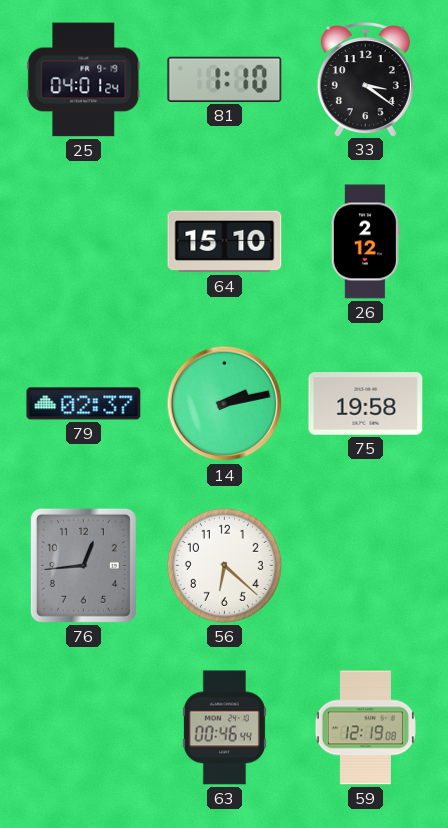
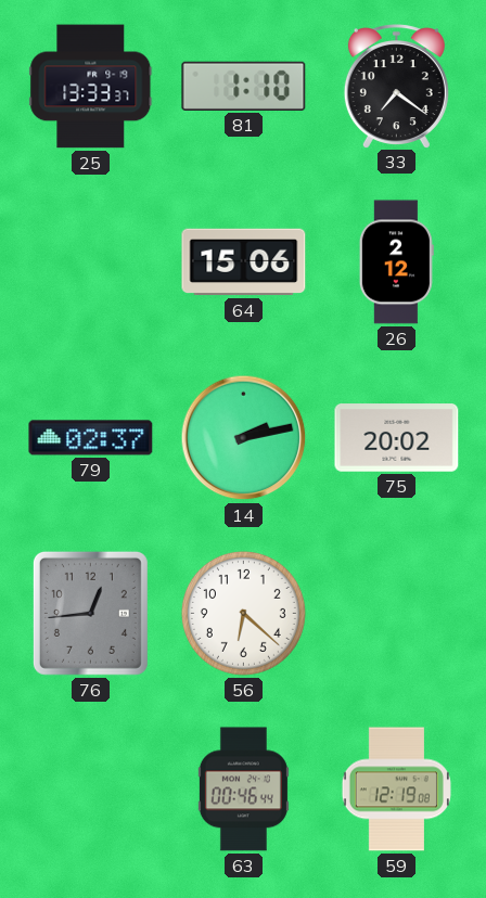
25: 04:01 -> 13:33
33: 3:21 -> 7:21
64: 15:10 -> 15:06
75: 19:58 -> 20:02
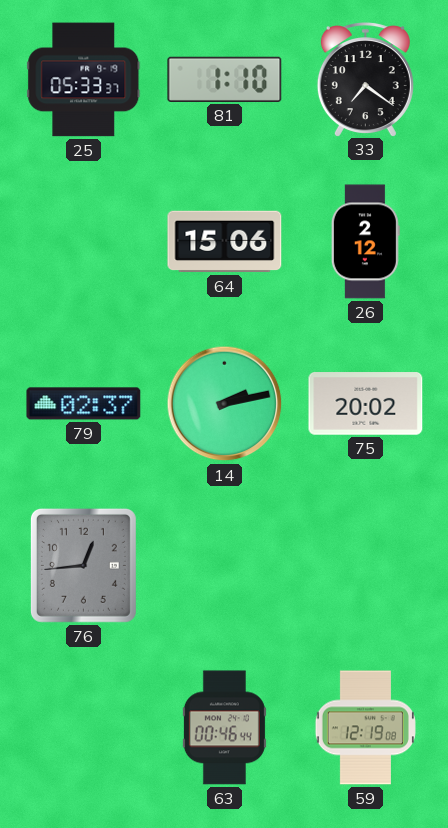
25: 13:33 -> 05:33
56: 6:22 -> none
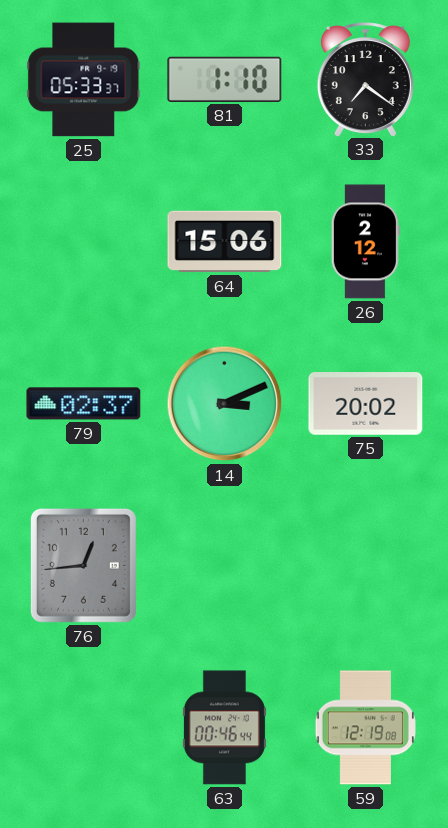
14: 2:13 -> 3:11
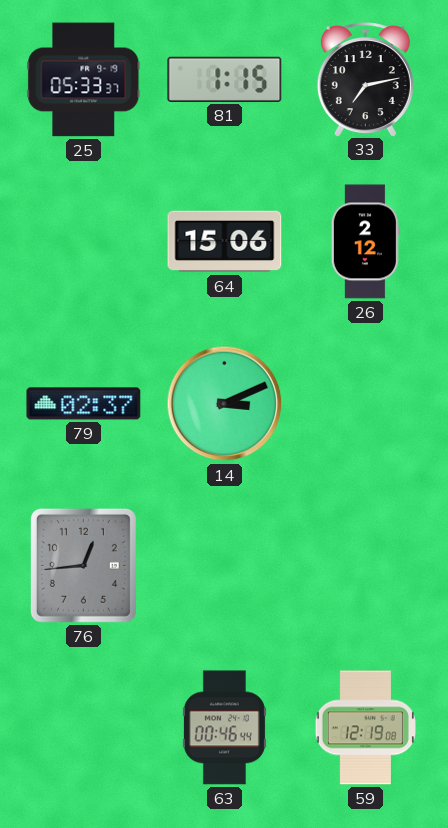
81: 1:10 -> 1:15
33: 7:21 -> 7:13
75: 20:02 -> none
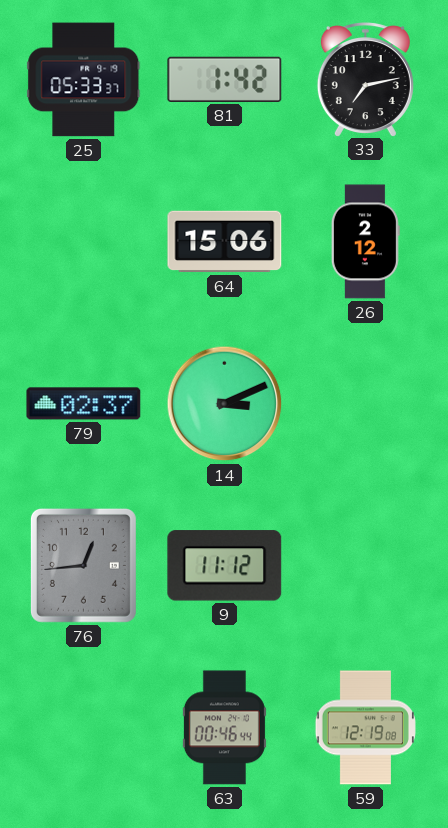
81: 1:15 -> 1:42
9: none -> 11:12
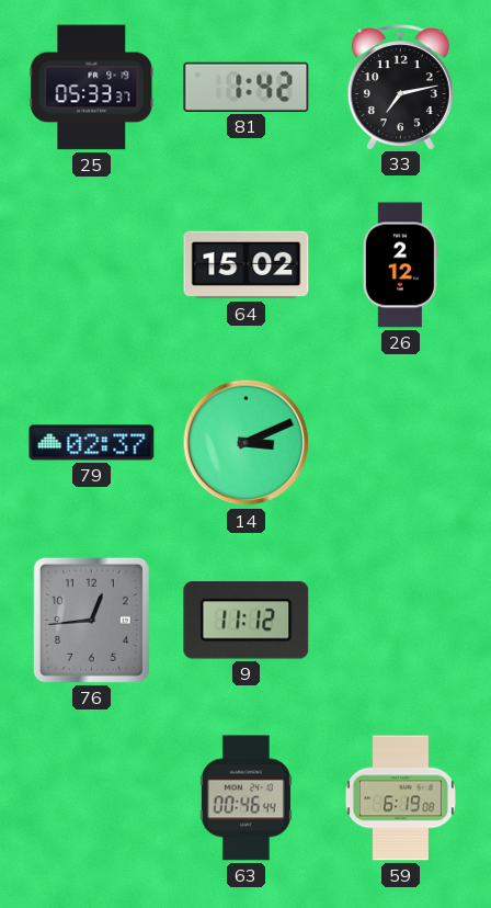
64: 15:06 -> 15:02
59: 12:19 -> 6:19
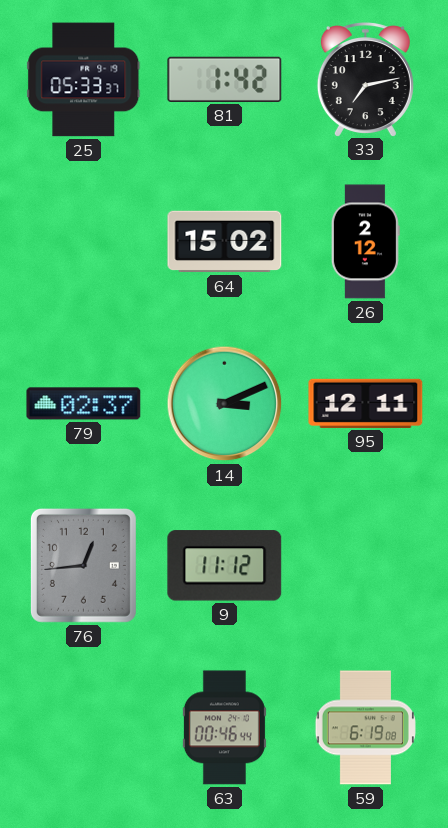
95: none -> 12:11
